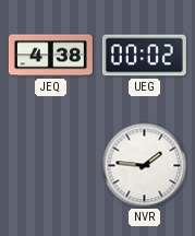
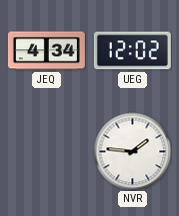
JEQ: 4:38 -> 4:34
UEG: 00:02 -> 12:02
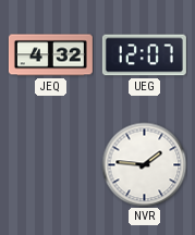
JEQ: 4:34 -> 4:32
UEG: 12:02 -> 12:07
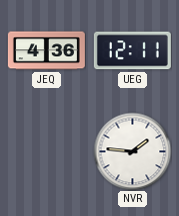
JEQ: 4:32 -> 4:36
UEG: 12:07 -> 12:11
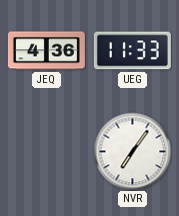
UEG: 12:11 -> 11:33
NVR: 1:46 -> 7:06
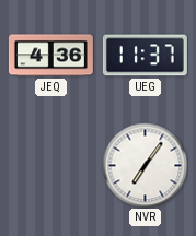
UEG: 11:33 -> 11:37
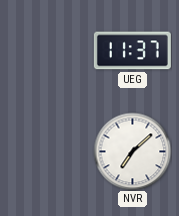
JEQ: 4:36 -> none
NVR: 7:06 -> 7:08
